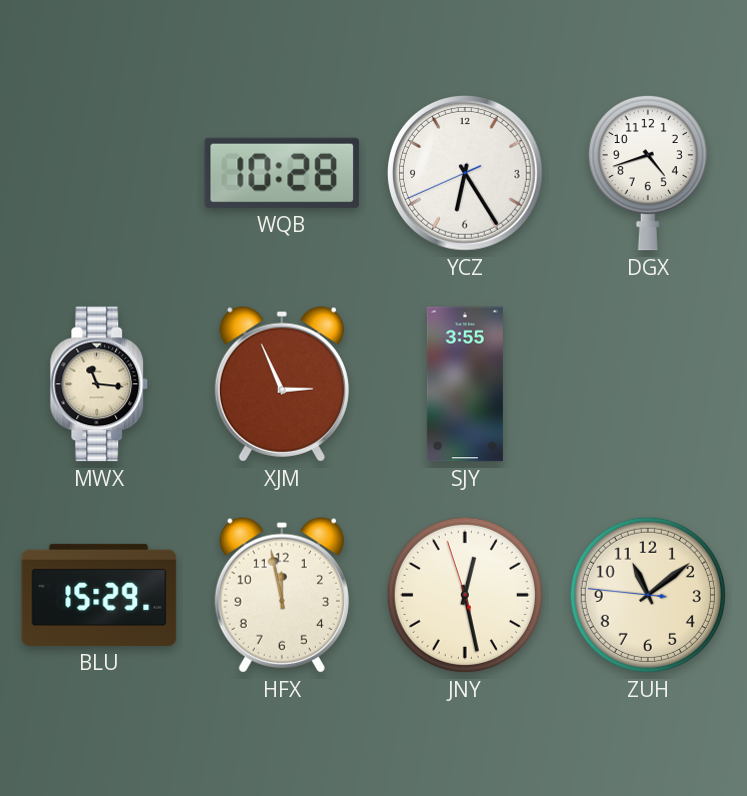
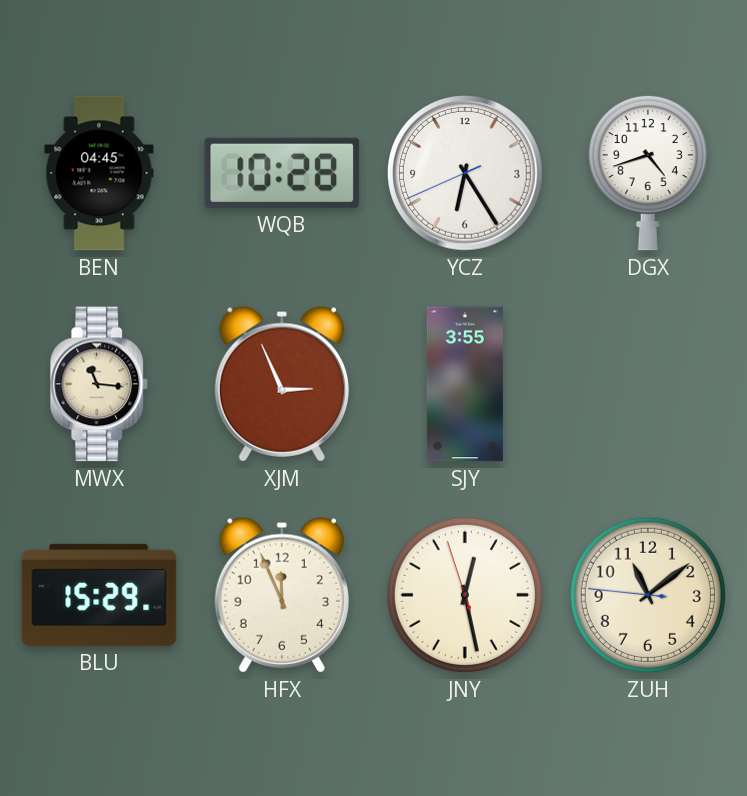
BEN: none -> 04:45
HFX: 11:58 -> 11:56
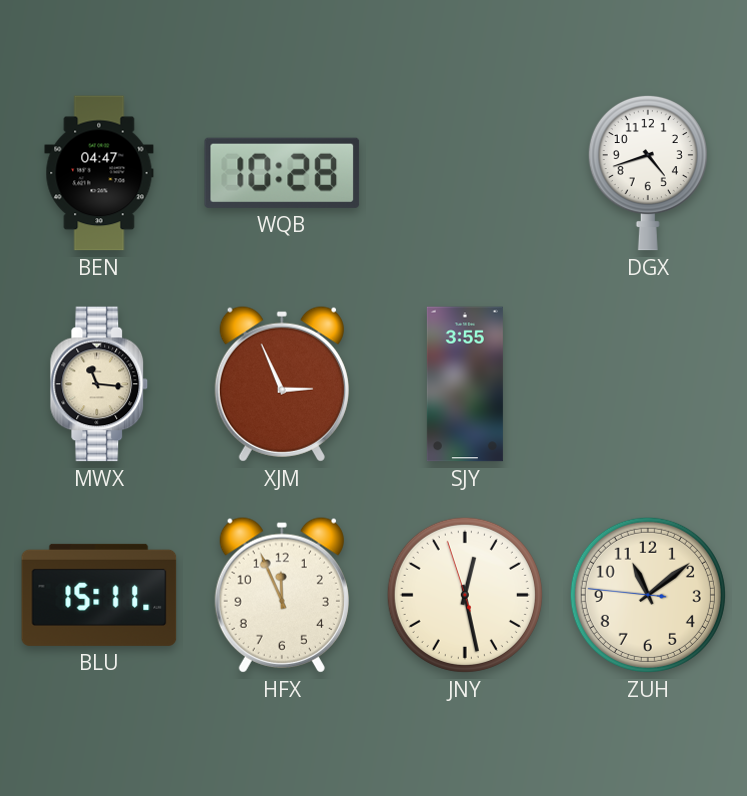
BEN: 04:45 -> 04:47
YCZ: 6:24 -> none
BLU: 15:29 -> 15:11
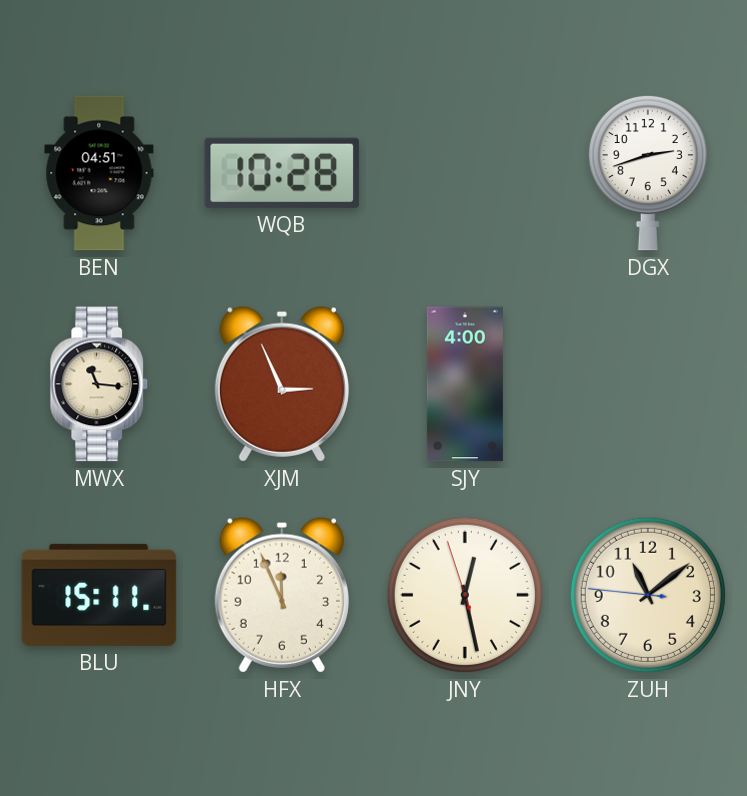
BEN: 04:47 -> 04:51
DGX: 4:42 -> 2:42
SJY: 3:55 -> 4:00
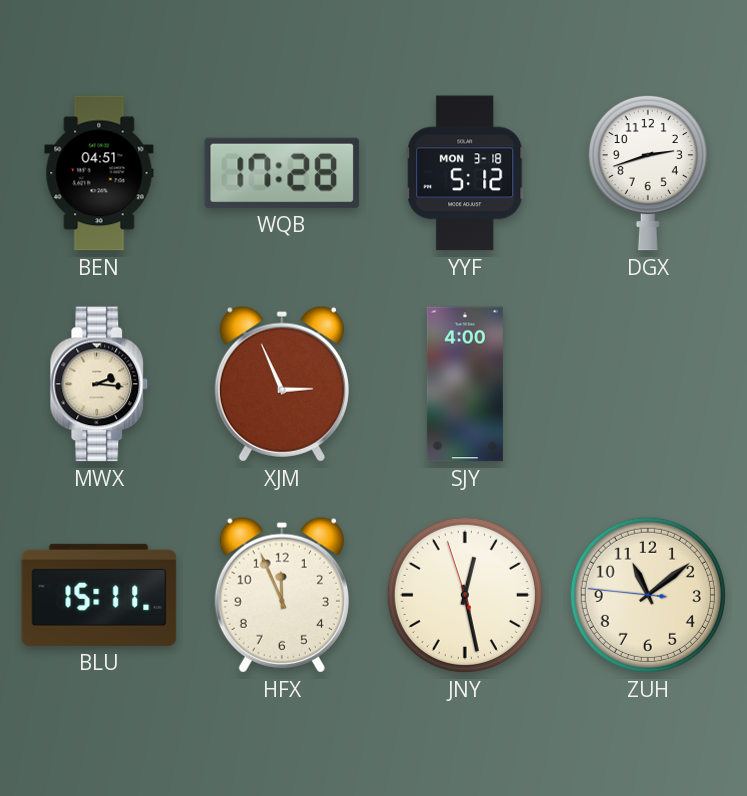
WQB: 10:28 -> 17:28
YYF: none -> 5:12
MWX: 11:16 -> 2:16
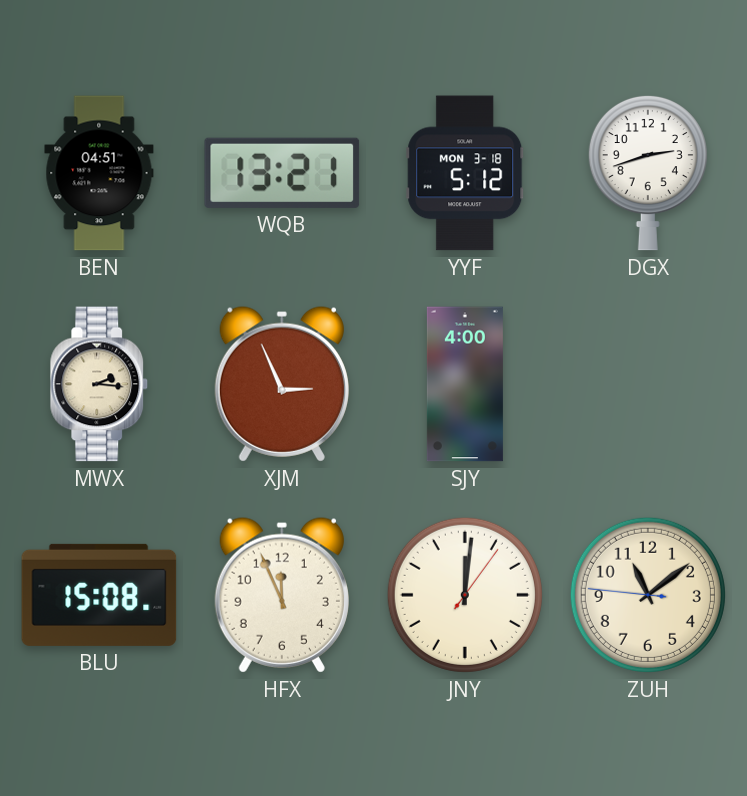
WQB: 17:28 -> 13:21
BLU: 15:11 -> 15:08
JNY: 12:27 -> 12:01
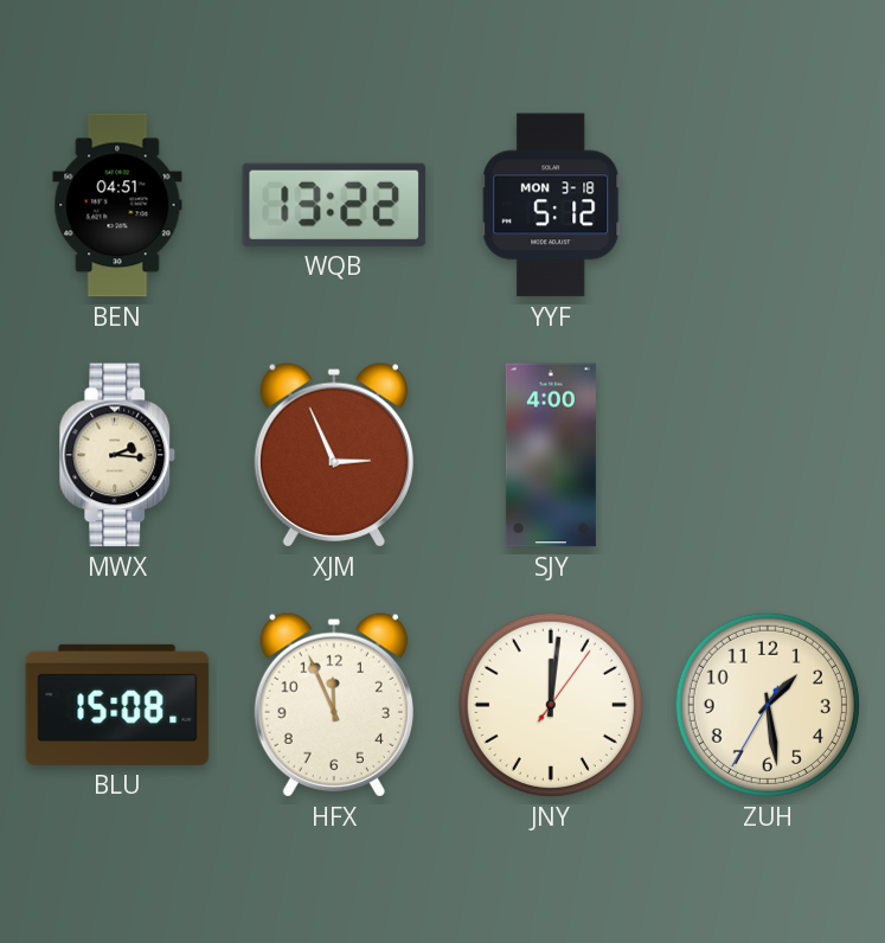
WQB: 13:21 -> 13:22
DGX: 2:42 -> none
ZUH: 11:08 -> 1:28
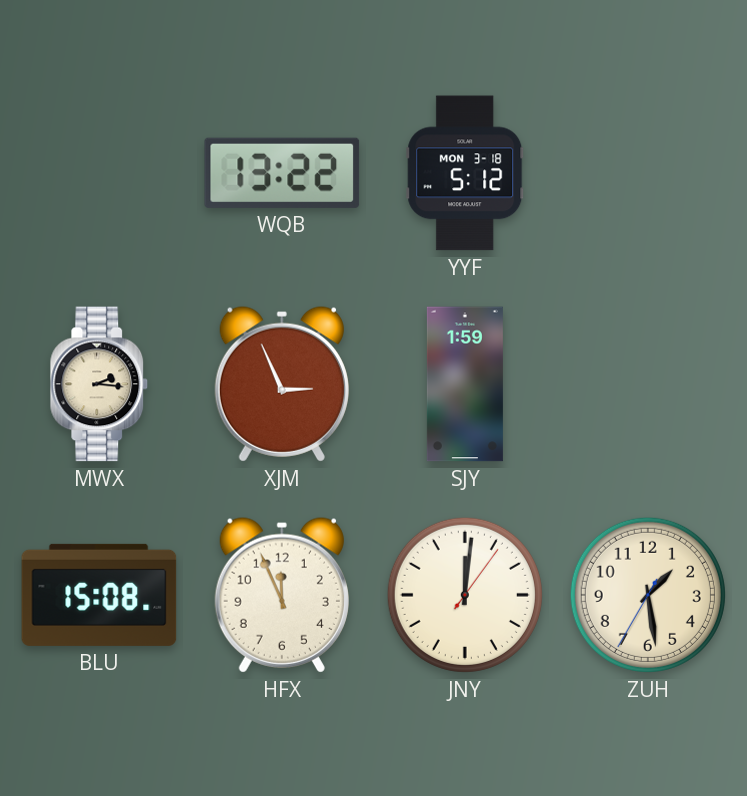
BEN: 04:51 -> none
SJY: 4:00 -> 1:59
